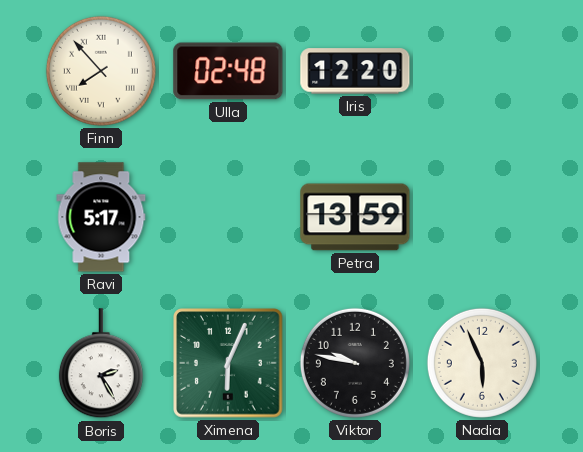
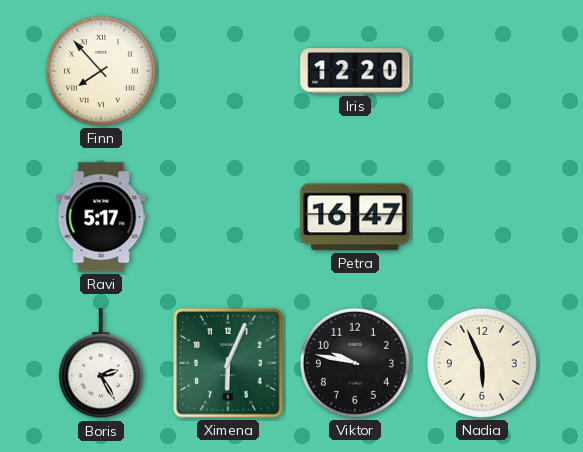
Ulla: 02:48 -> none
Petra: 13:59 -> 16:47
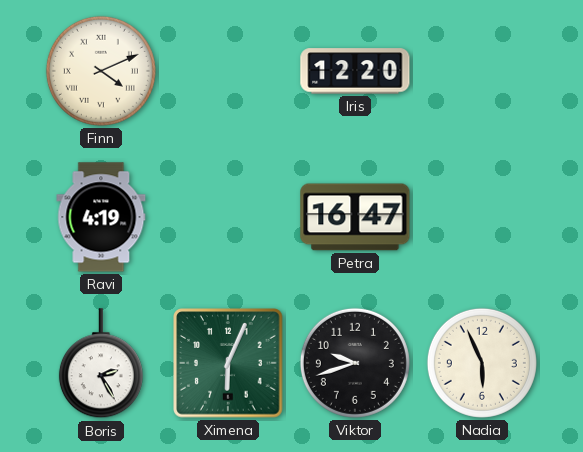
Finn: 7:53 -> 4:11
Ravi: 5:17 -> 4:19
Viktor: 9:47 -> 9:42
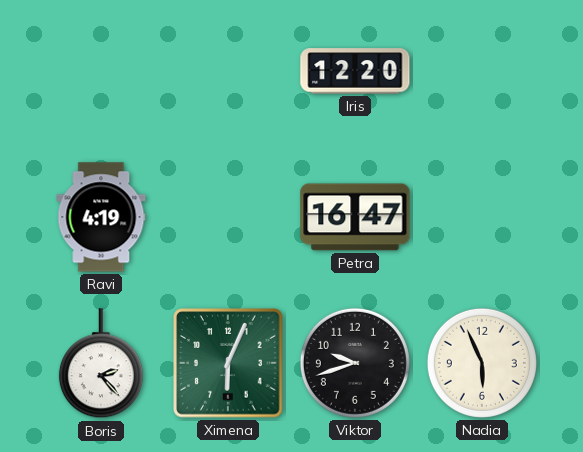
Finn: 4:11 -> none
Boris: 2:25 -> 2:23
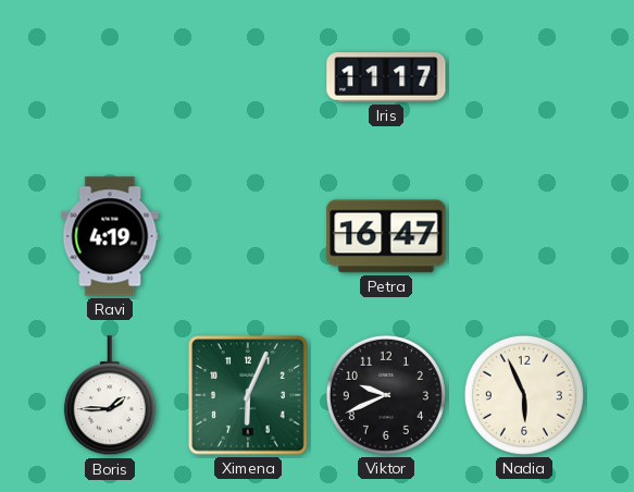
Iris: 12:20 -> 11:17
Boris: 2:23 -> 1:45
Viktor: 9:42 -> 9:41
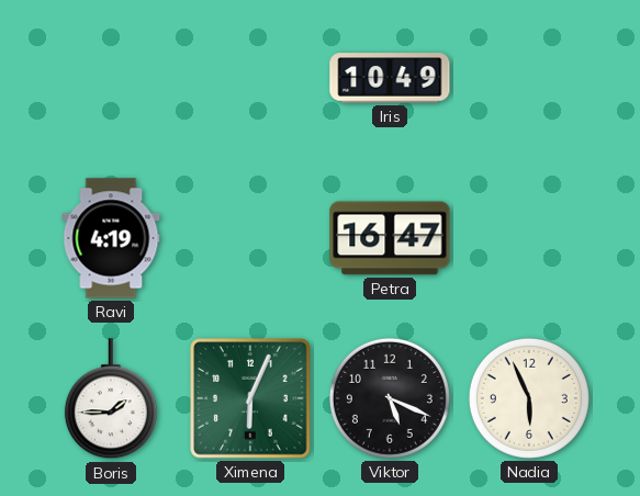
Iris: 11:17 -> 10:49
Viktor: 9:41 -> 5:19
